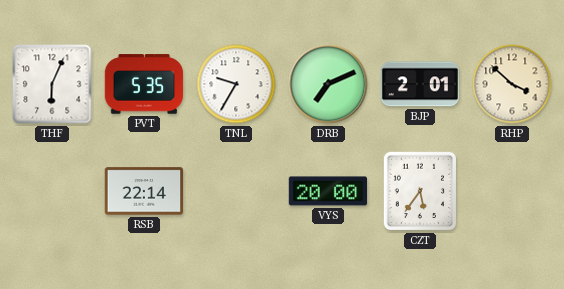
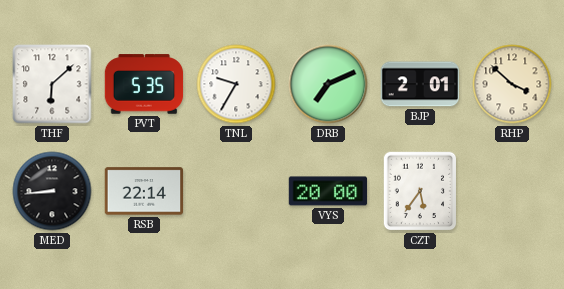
THF: 6:04 -> 6:08
MED: none -> 8:44
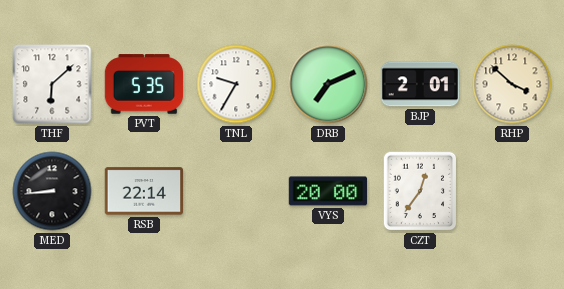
CZT: 5:36 -> 12:36
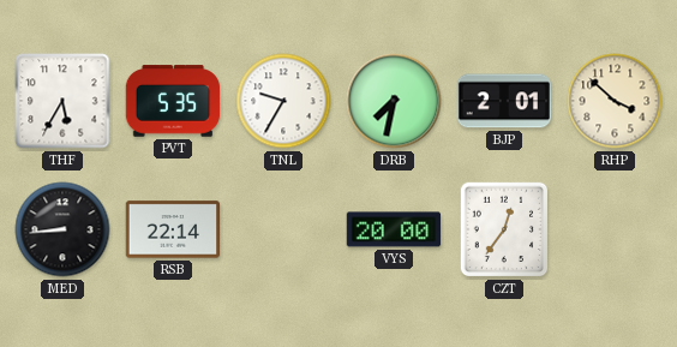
THF: 6:08 -> 5:35
DRB: 7:11 -> 7:32
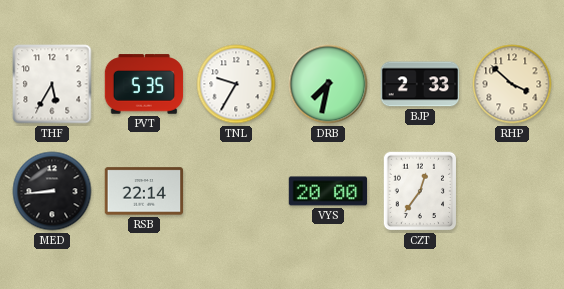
BJP: 2:01 -> 2:33
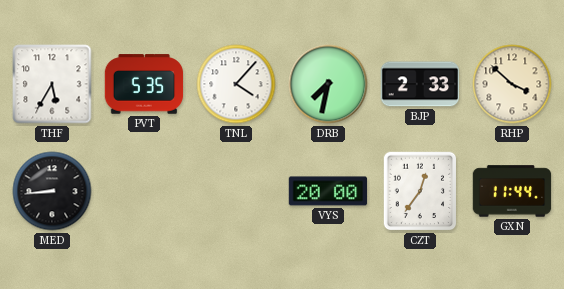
TNL: 9:35 -> 4:07
RSB: 22:14 -> none
GXN: none -> 11:44
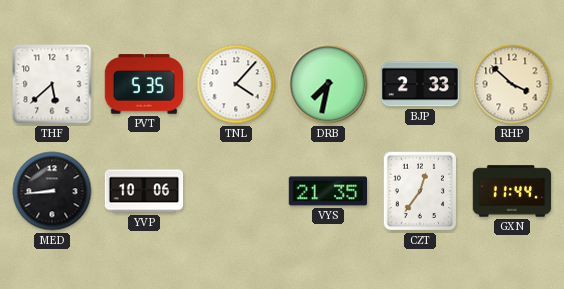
THF: 5:35 -> 5:38
YVP: none -> 10:06
VYS: 20:00 -> 21:35
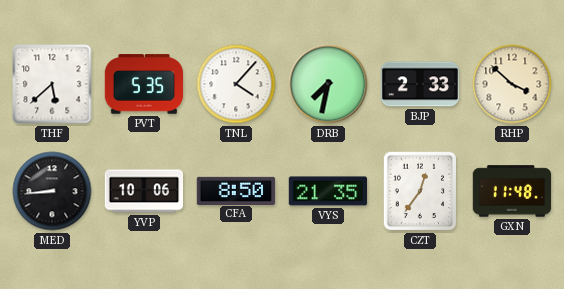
CFA: none -> 8:50
GXN: 11:44 -> 11:48
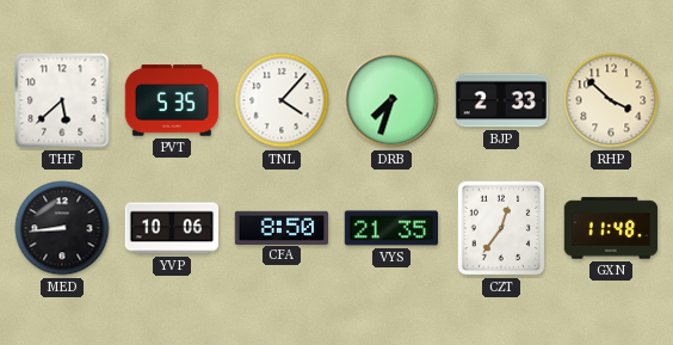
DRB: 7:32 -> 7:33
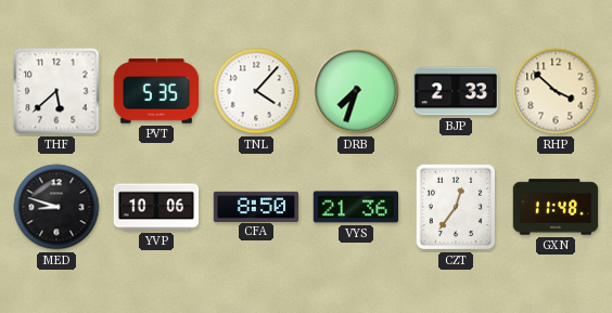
MED: 8:44 -> 8:48
VYS: 21:35 -> 21:36
